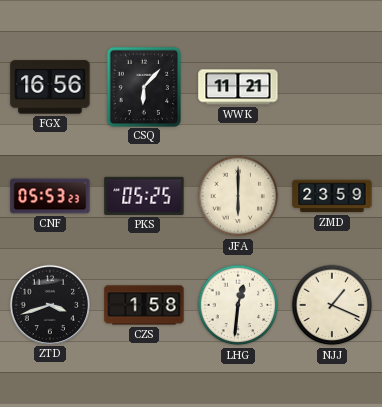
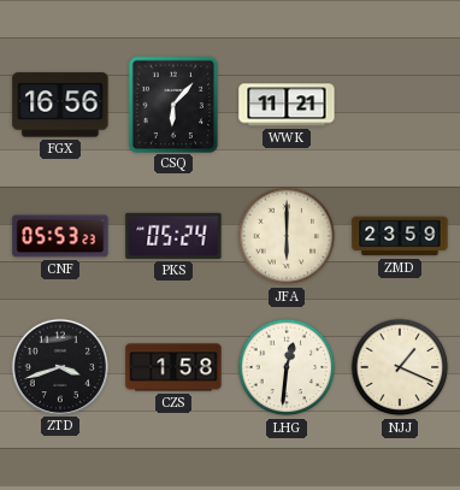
PKS: 05:25 -> 05:24
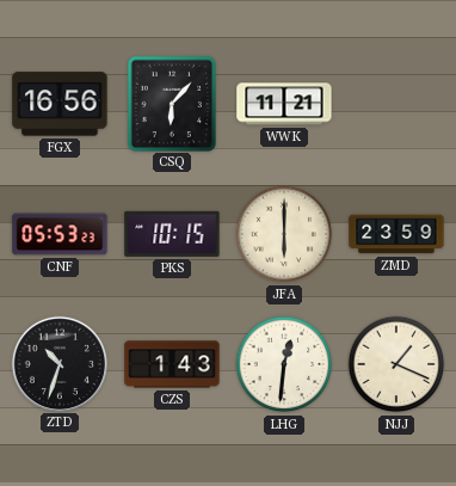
PKS: 05:24 -> 10:15
ZTD: 3:42 -> 10:33
CZS: 1:58 -> 1:43
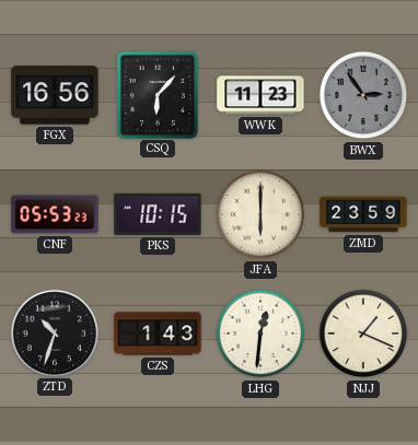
WWK: 11:21 -> 11:23
BWX: none -> 2:54
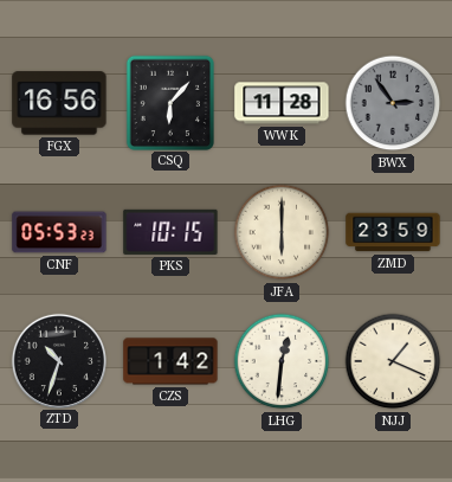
WWK: 11:23 -> 11:28
CZS: 1:43 -> 1:42
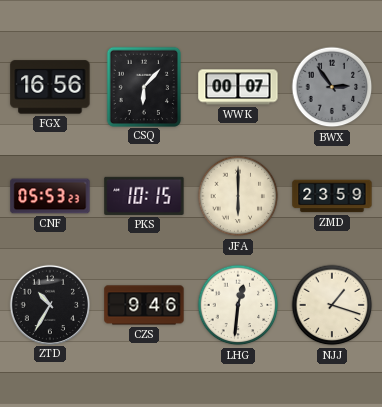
WWK: 11:28 -> 00:07
ZTD: 10:33 -> 10:35
CZS: 1:42 -> 9:46
NJJ: 1:19 -> 1:18
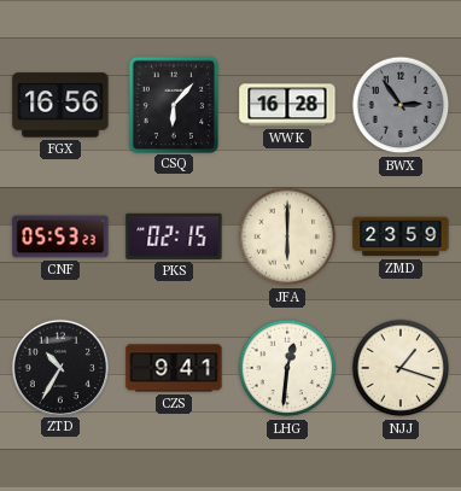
WWK: 00:07 -> 16:28
PKS: 10:15 -> 02:15
CZS: 9:46 -> 9:41
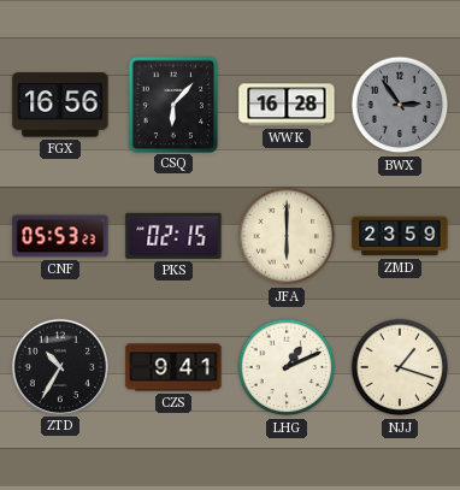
LHG: 12:31 -> 1:11
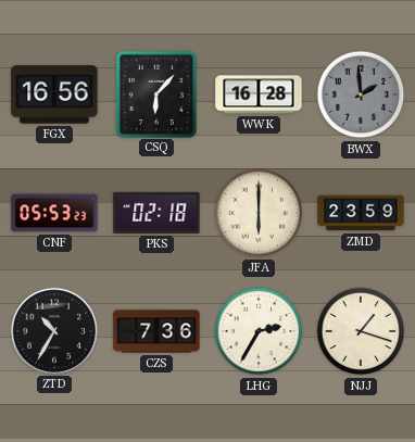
BWX: 2:54 -> 1:59
PKS: 02:15 -> 02:18
CZS: 9:41 -> 7:36
LHG: 1:11 -> 2:35
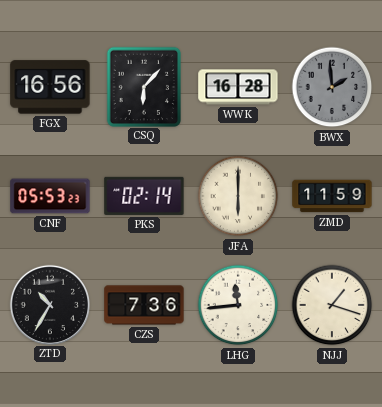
PKS: 02:18 -> 02:14
ZMD: 23:59 -> 11:59
LHG: 2:35 -> 11:44
